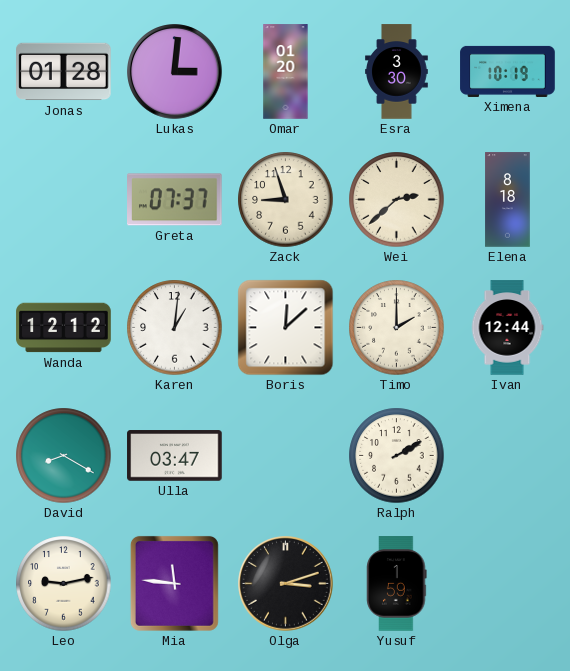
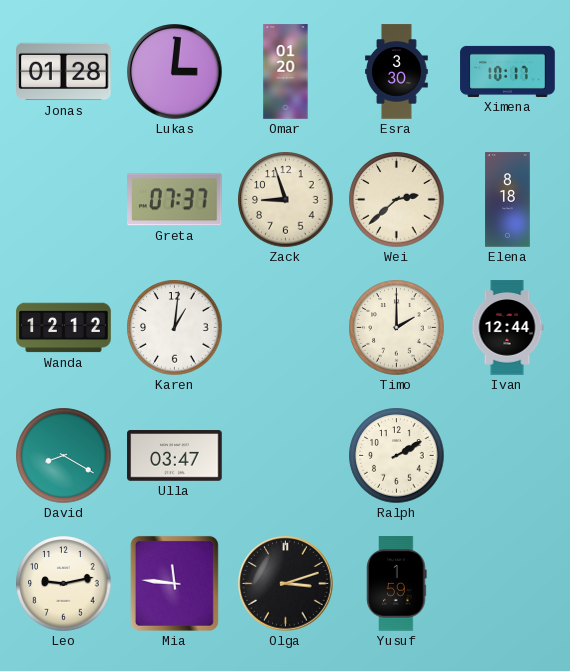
Ximena: 10:19 -> 10:17
Boris: 12:08 -> none
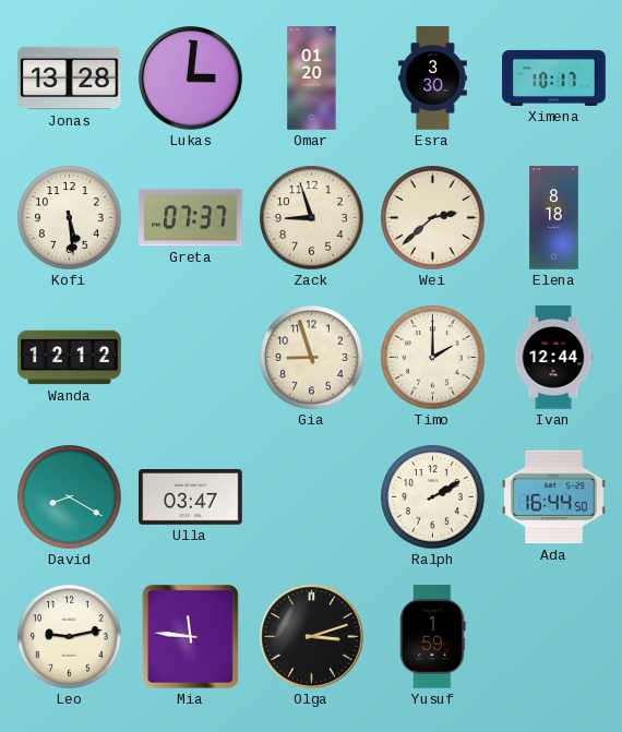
Jonas: 01:28 -> 13:28
Kofi: none -> 5:29
Karen: 1:01 -> none
Gia: none -> 8:57
Ada: none -> 16:44
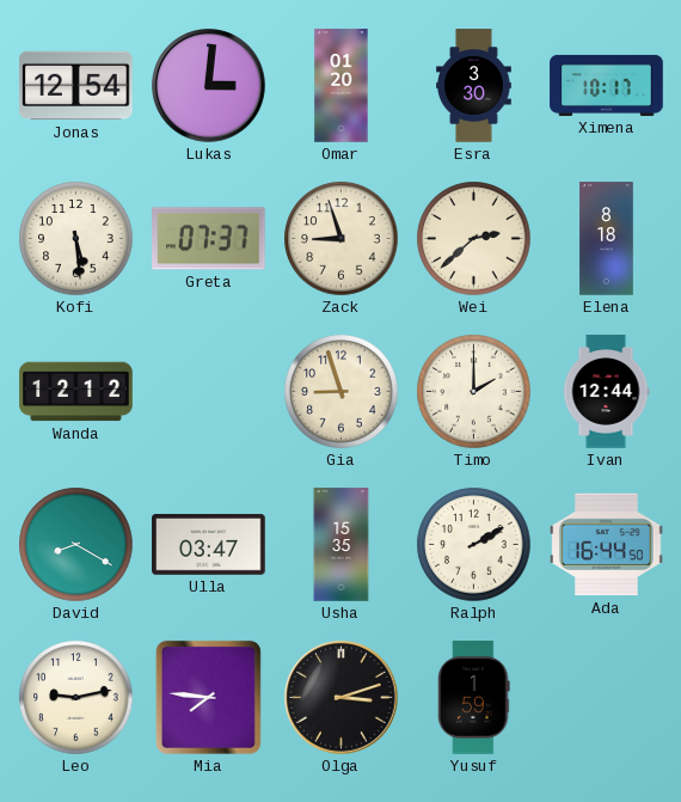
Jonas: 13:28 -> 12:54
Usha: none -> 15:35
Mia: 11:46 -> 7:46
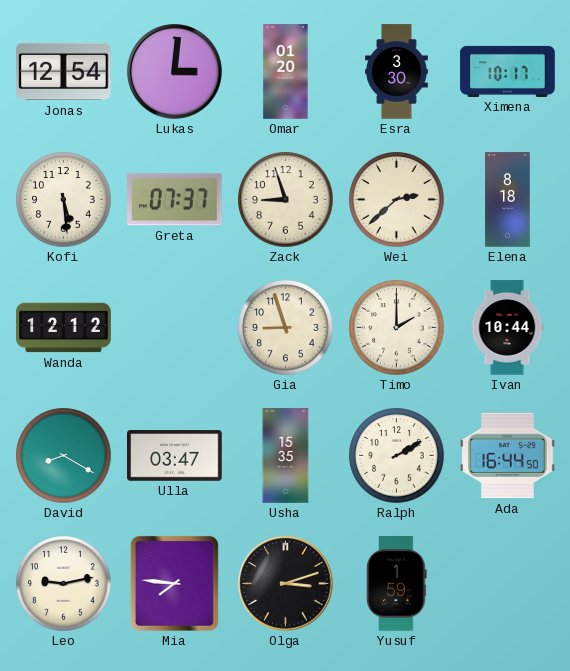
Ivan: 12:44 -> 10:44
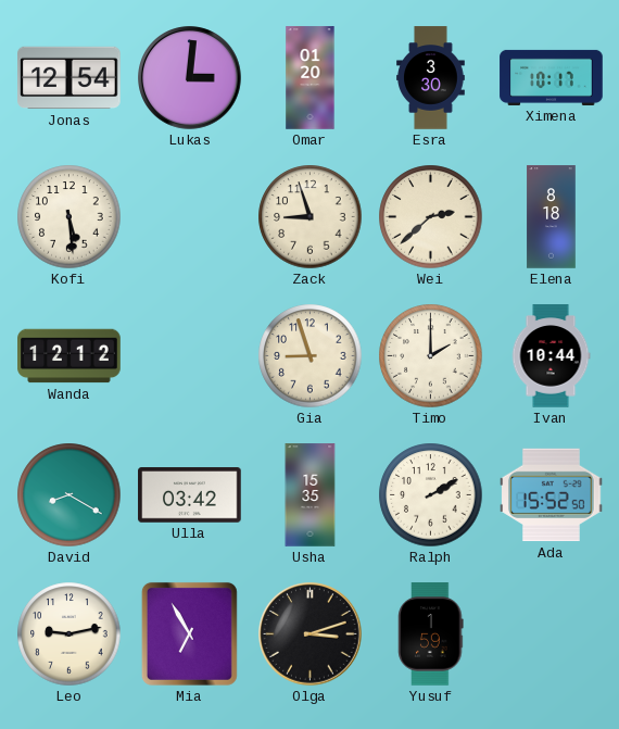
Greta: 07:37 -> none
Ulla: 03:47 -> 03:42
Ada: 16:44 -> 15:52
Mia: 7:46 -> 6:55
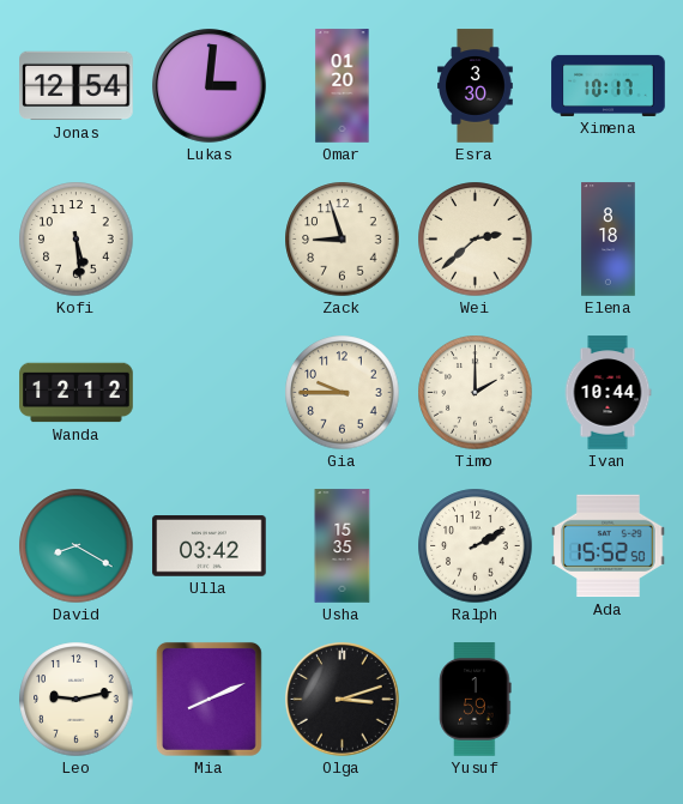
Gia: 8:57 -> 9:45
Mia: 6:55 -> 8:11
